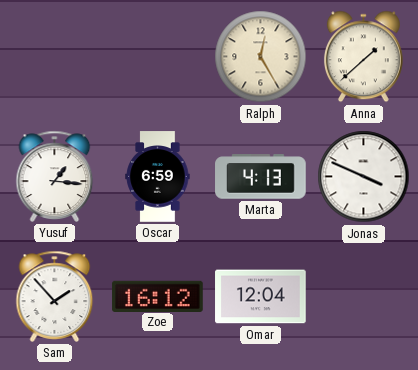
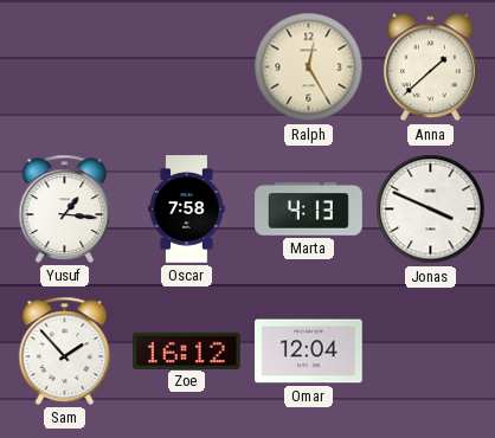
Oscar: 6:59 -> 7:58
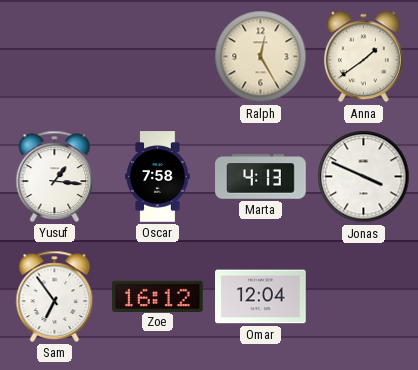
Anna: 1:38 -> 1:39
Sam: 1:53 -> 6:54
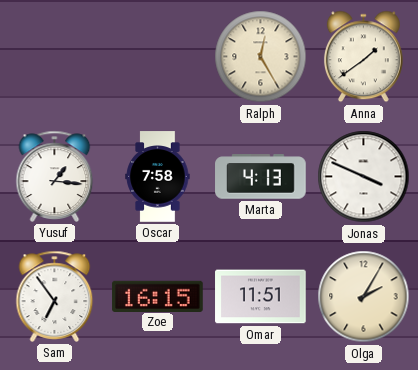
Zoe: 16:12 -> 16:15
Omar: 12:04 -> 11:51
Olga: none -> 2:05
